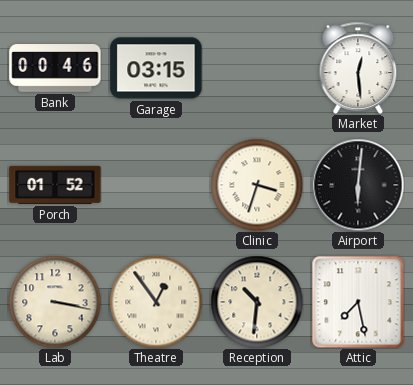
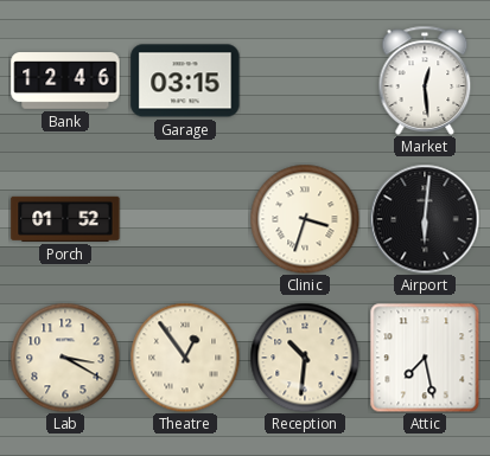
Bank: 00:46 -> 12:46
Lab: 3:17 -> 3:20
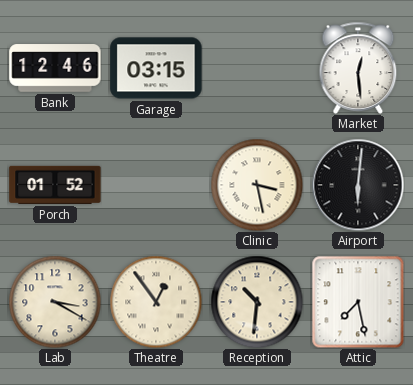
Clinic: 3:33 -> 3:28
